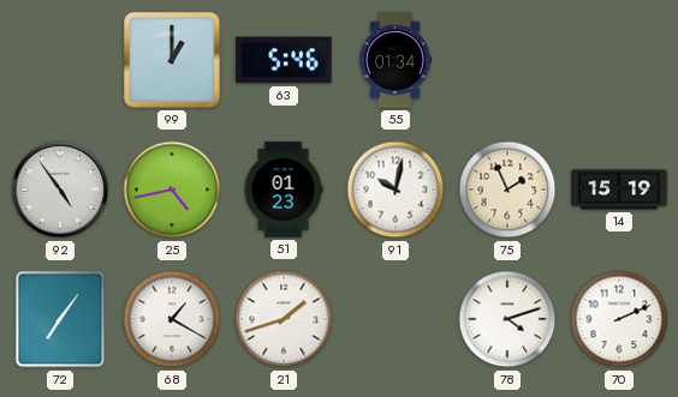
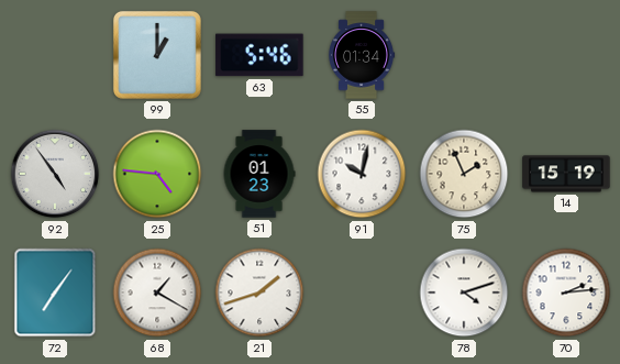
25: 4:43 -> 4:46
70: 2:11 -> 2:14
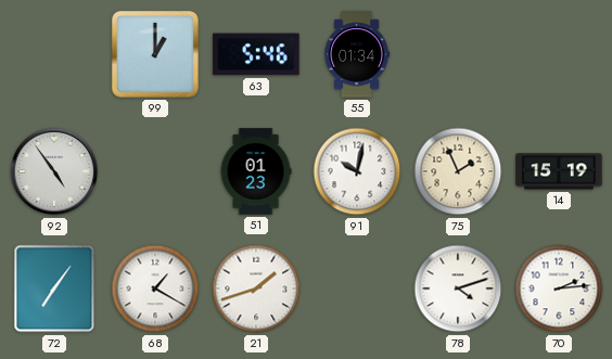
25: 4:46 -> none
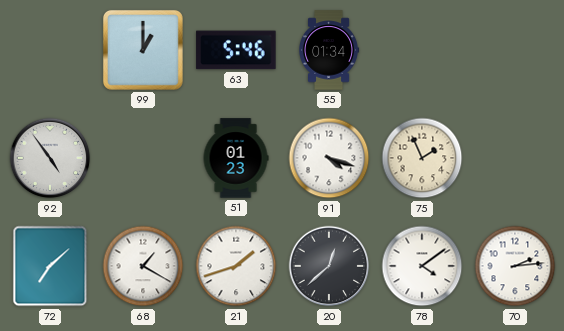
91: 10:02 -> 4:18
14: 15:19 -> none
72: 7:06 -> 7:08
20: none -> 12:38
78: 4:12 -> 4:09
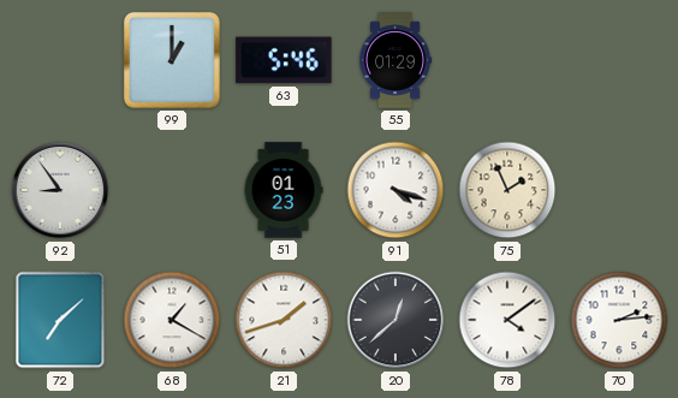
55: 01:34 -> 01:29
92: 4:54 -> 8:54
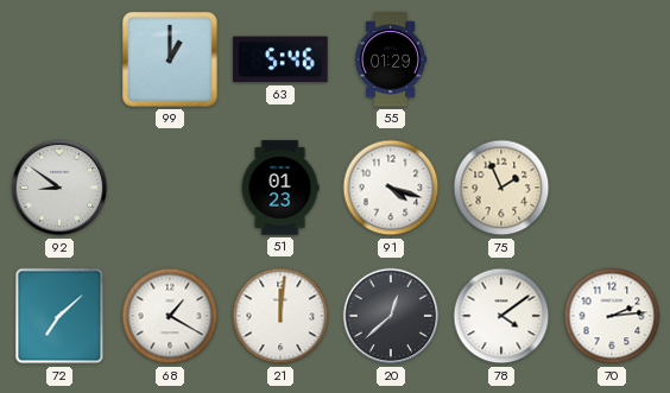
92: 8:54 -> 8:51
21: 1:42 -> 12:01
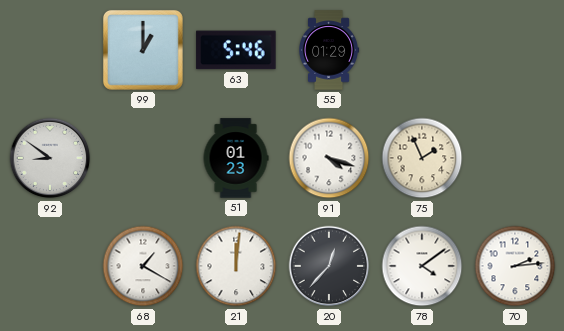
72: 7:08 -> none
20: 12:38 -> 12:37
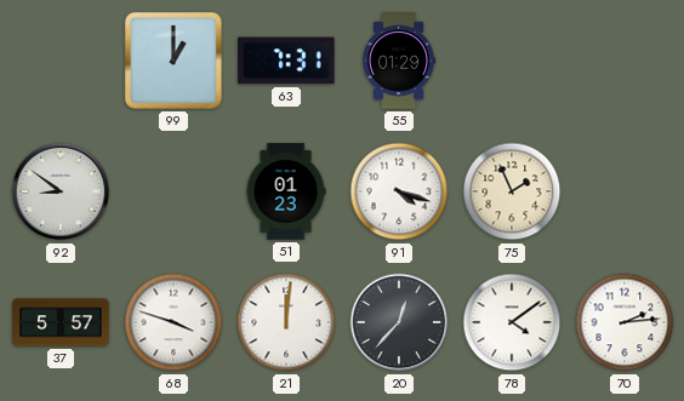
63: 5:46 -> 7:31
37: none -> 5:57
68: 1:20 -> 3:48
